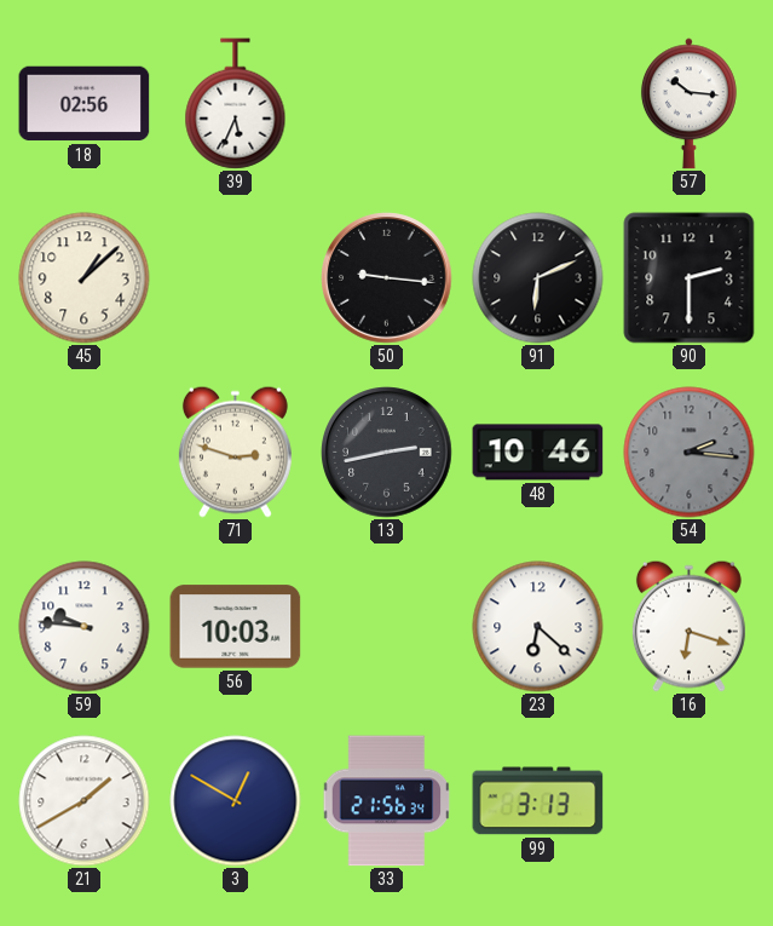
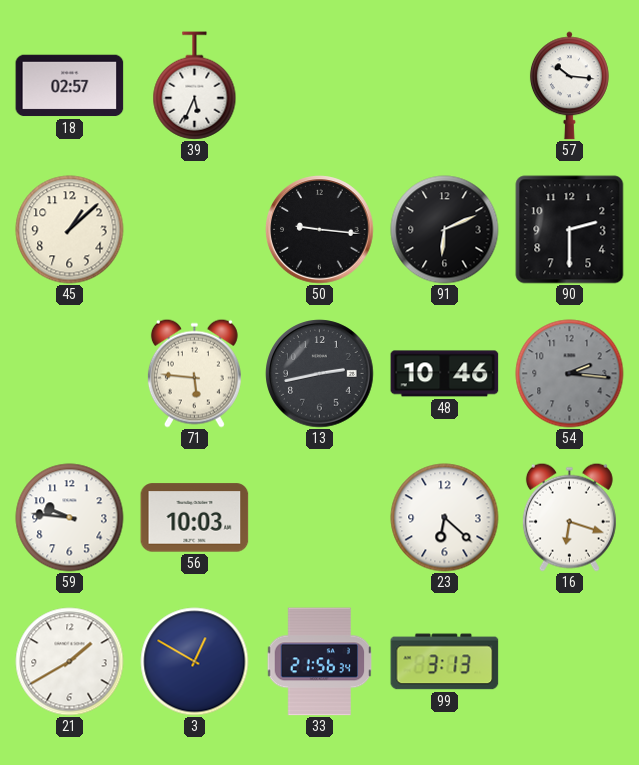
18: 02:56 -> 02:57
71: 2:48 -> 5:46
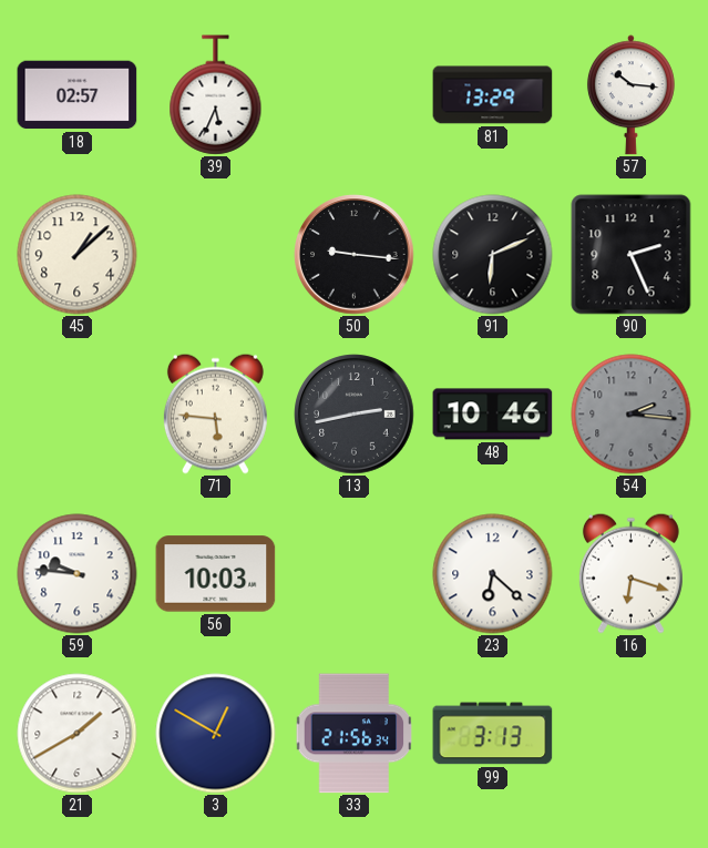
81: none -> 13:29
90: 2:30 -> 2:26
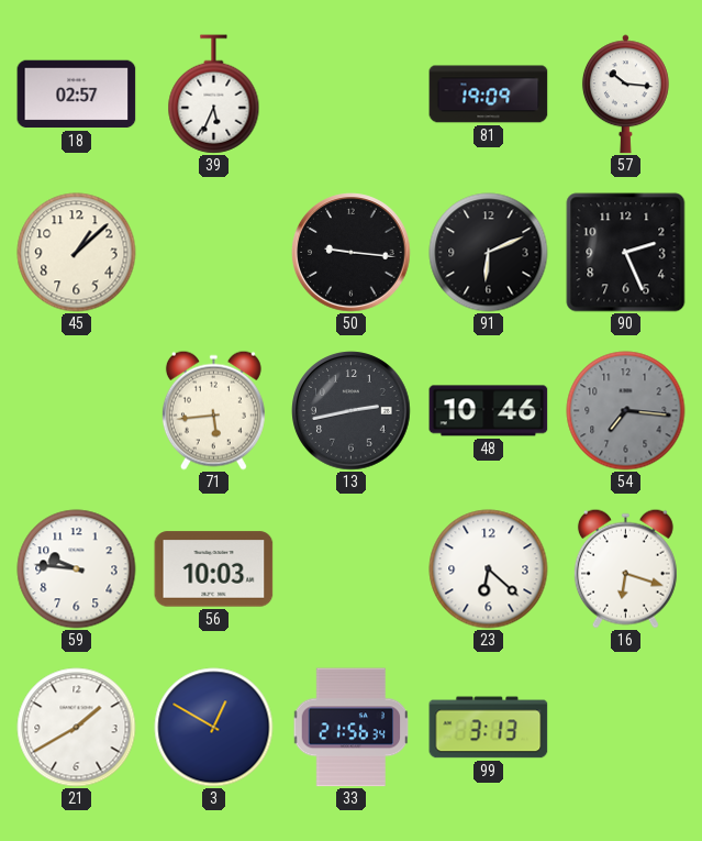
81: 13:29 -> 19:09
71: 5:46 -> 5:44
54: 2:16 -> 7:16
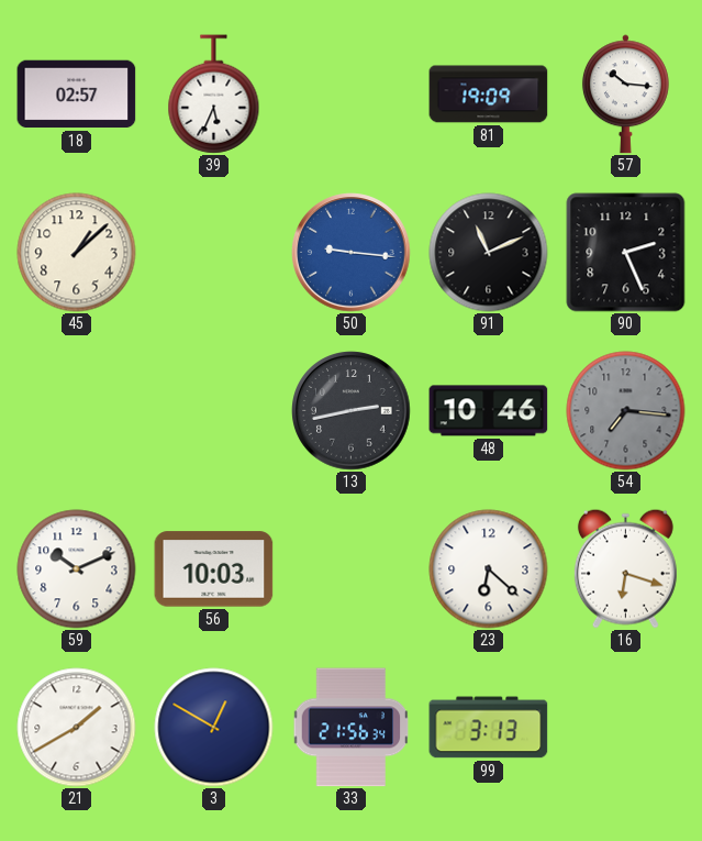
50 dial: black -> blue
91: 6:11 -> 11:11
71: 5:44 -> none
59: 9:46 -> 10:11
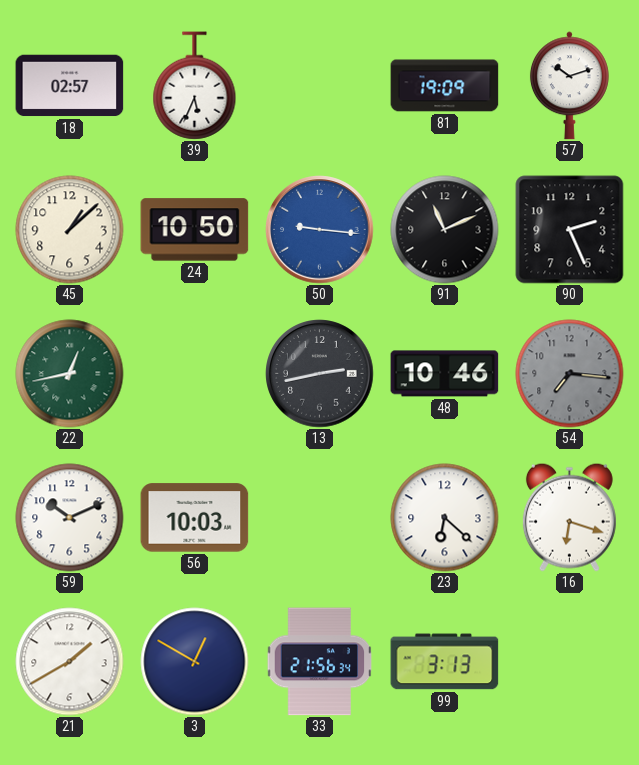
57: 10:16 -> 10:12
24: none -> 10:50
22: none -> 12:43
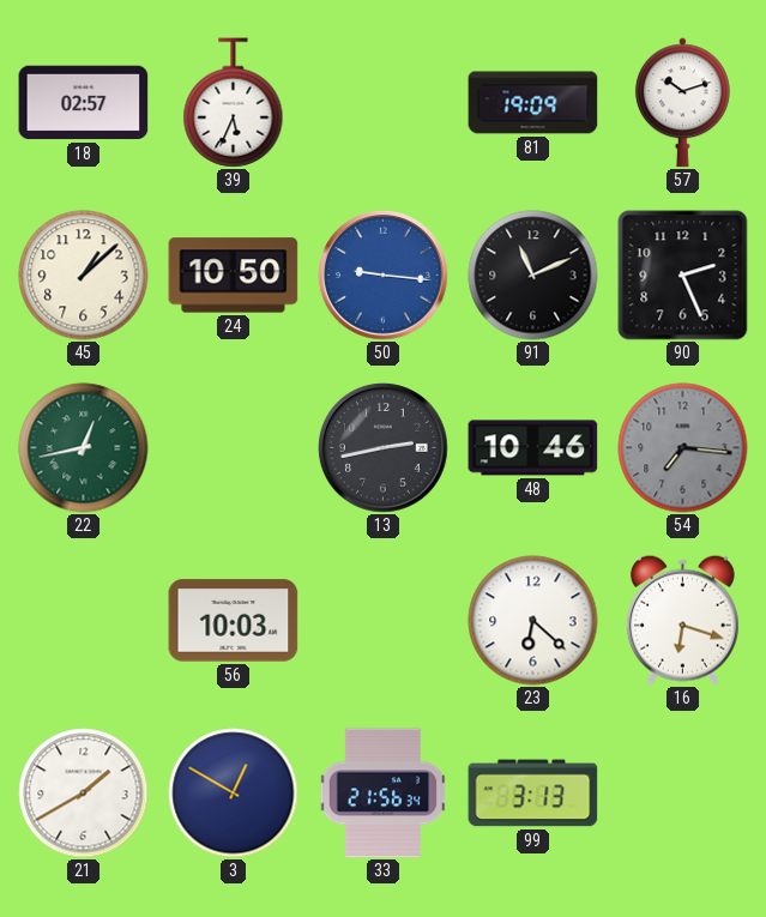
59: 10:11 -> none
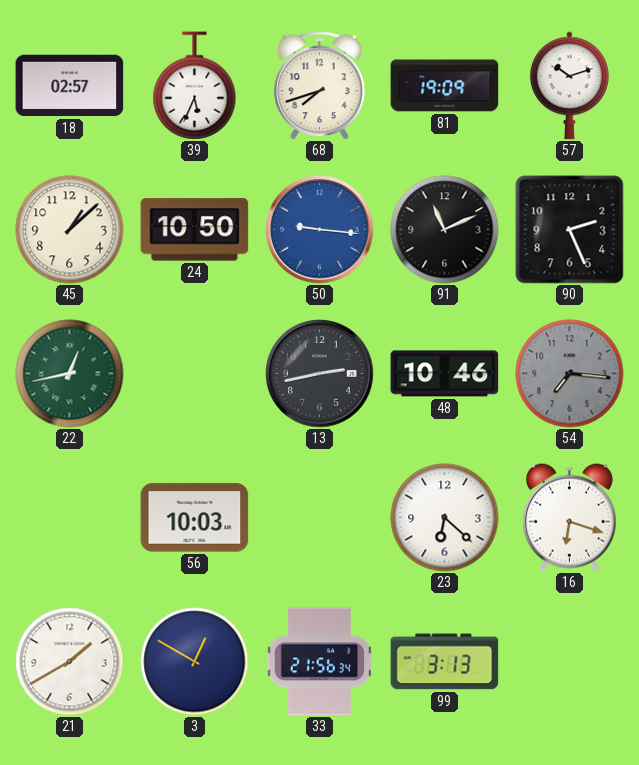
68: none -> 7:42
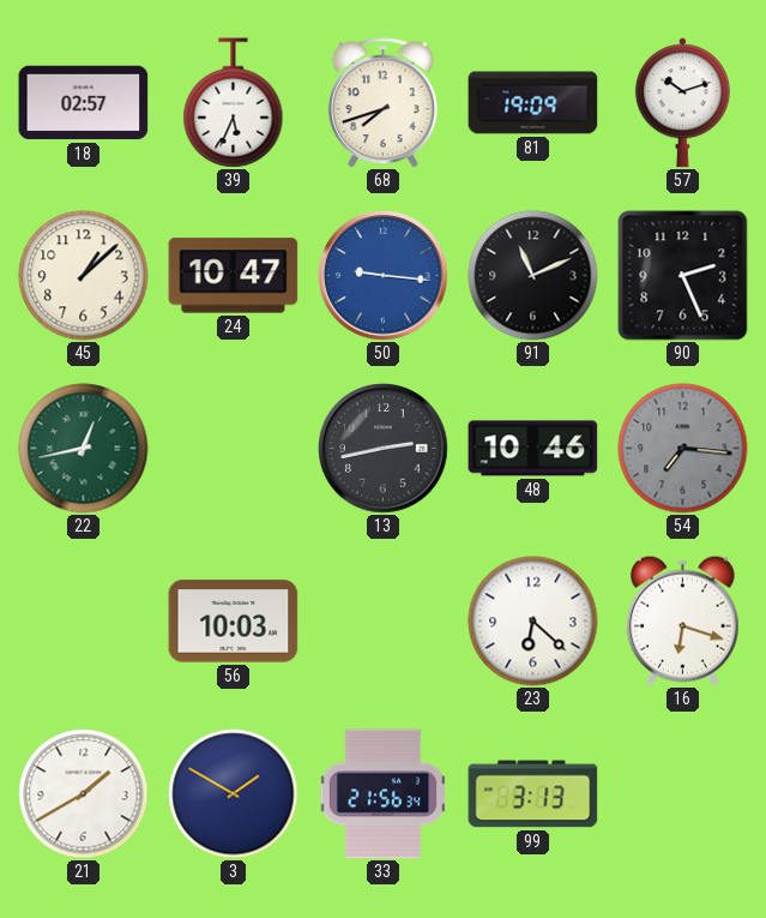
24: 10:50 -> 10:47
3: 12:50 -> 1:50
